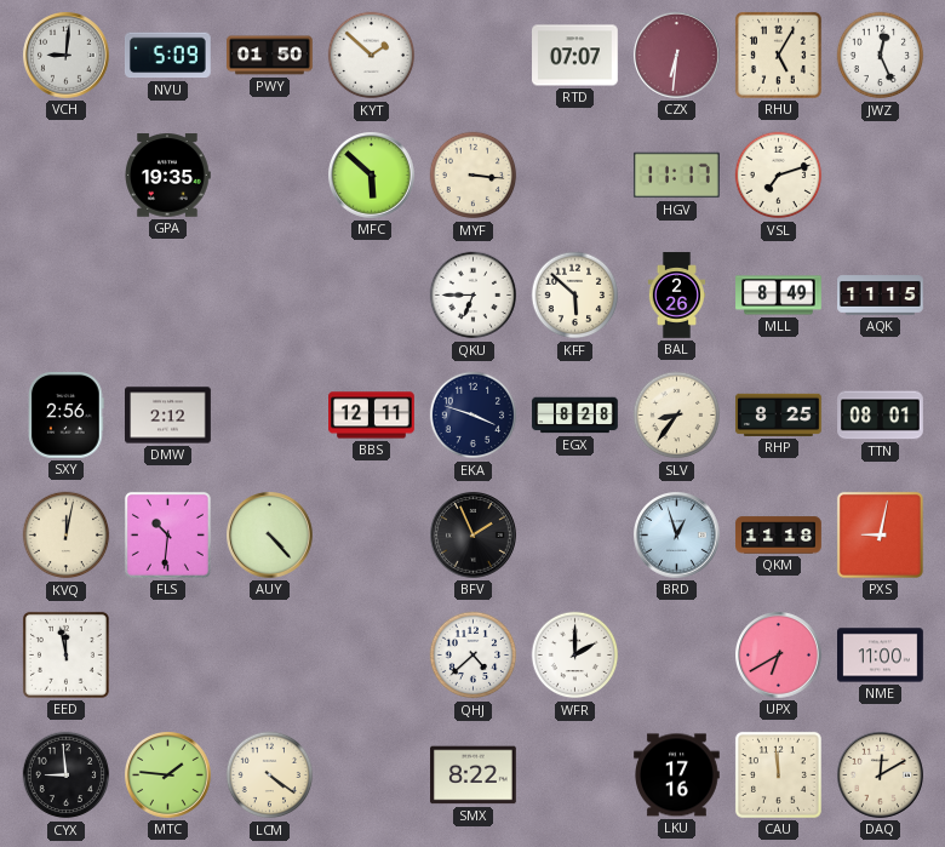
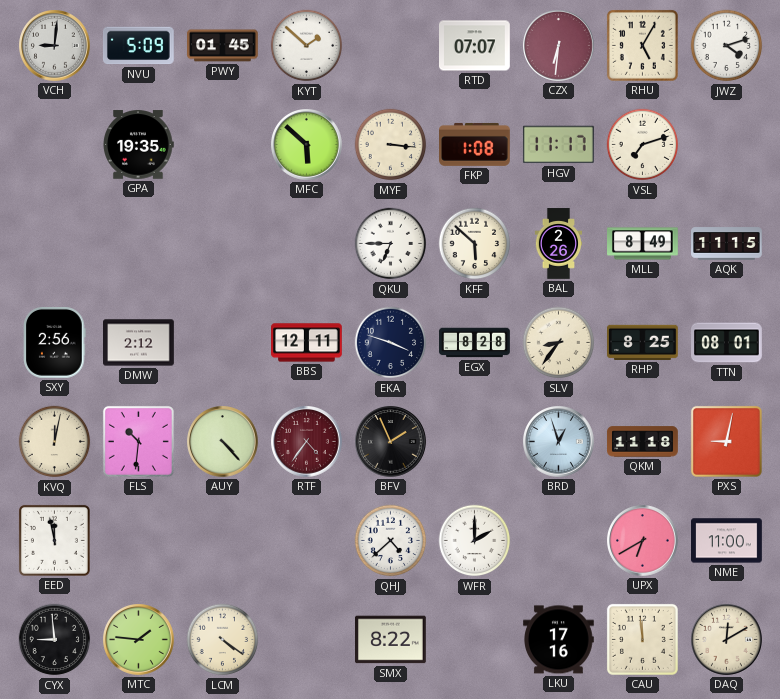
PWY: 01:50 -> 01:45
JWZ: 12:26 -> 4:12
FKP: none -> 1:08
RTF: none -> 4:36
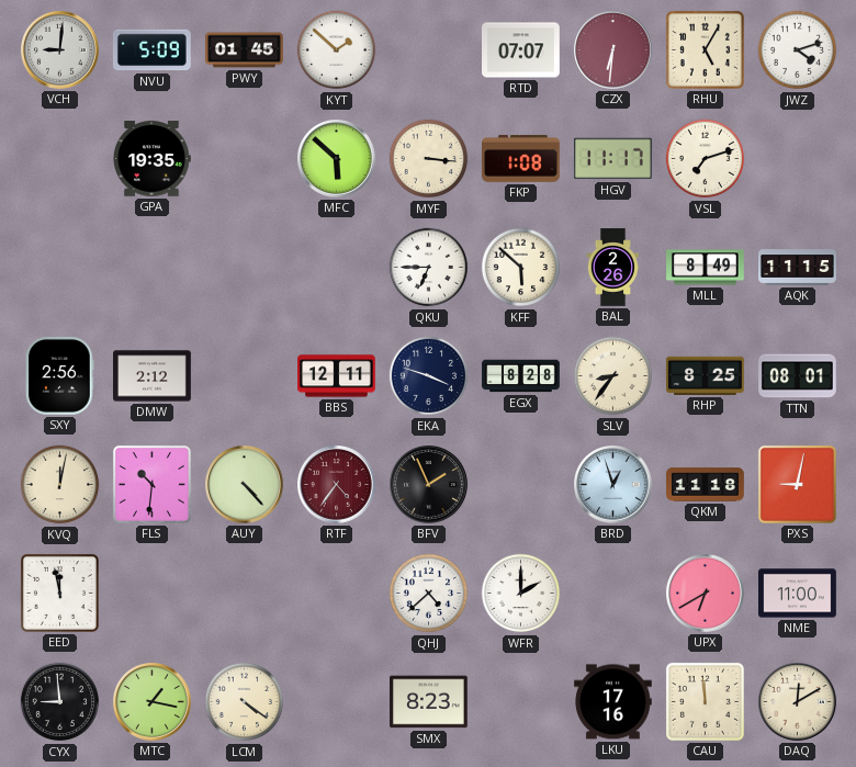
MTC: 1:46 -> 1:17
SMX: 8:22 -> 8:23
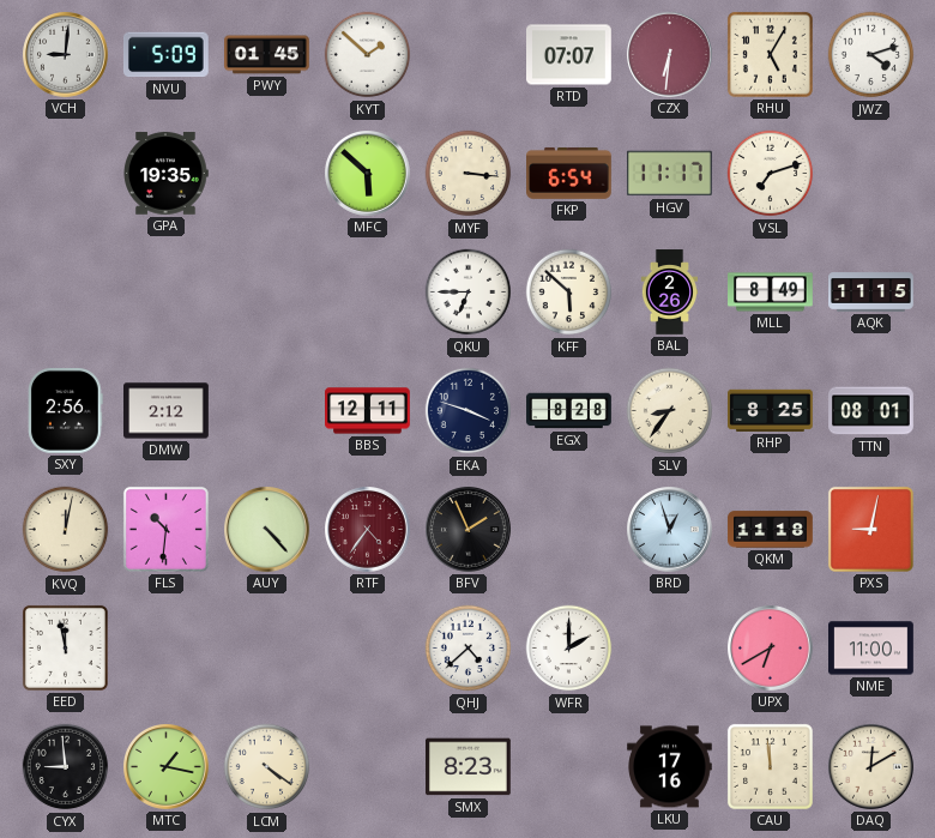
FKP: 1:08 -> 6:54
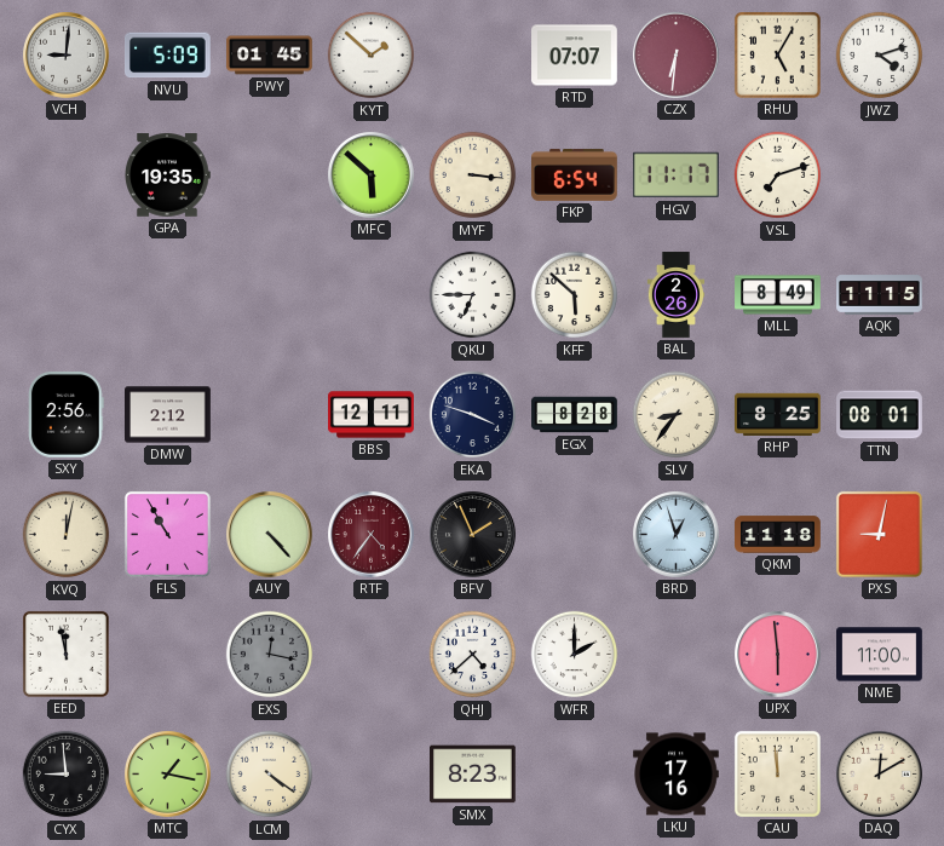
FLS: 10:31 -> 10:55
EXS: none -> 12:17
UPX: 6:40 -> 5:59
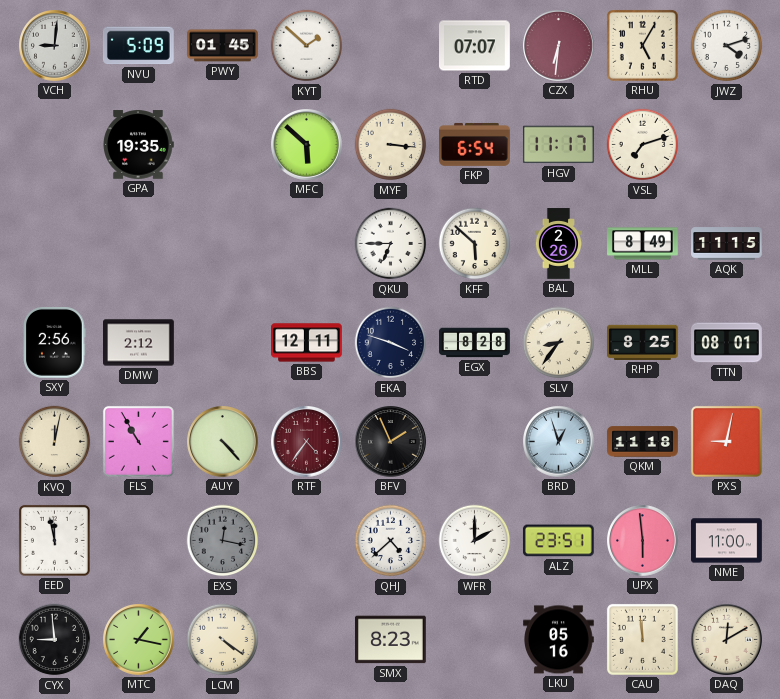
ALZ: none -> 23:51
LKU: 17:16 -> 05:16
